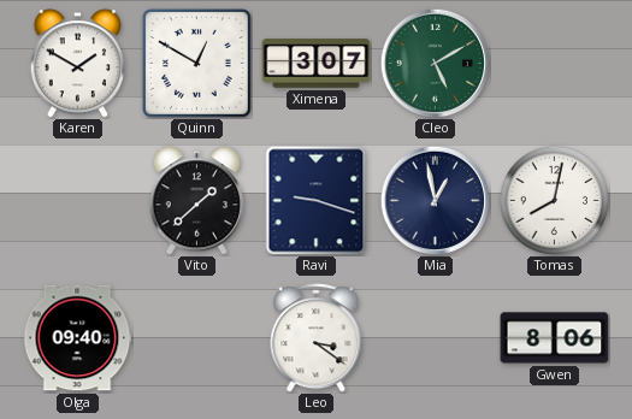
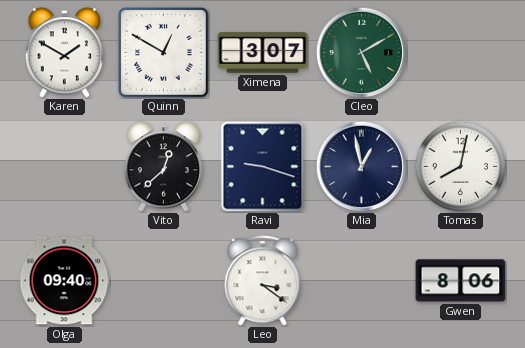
Vito: 1:38 -> 12:38
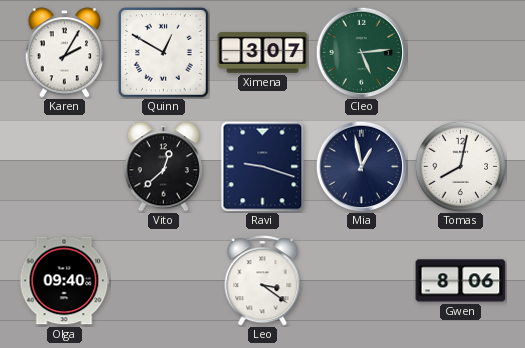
Karen: 1:50 -> 2:05
Cleo: 5:10 -> 5:14
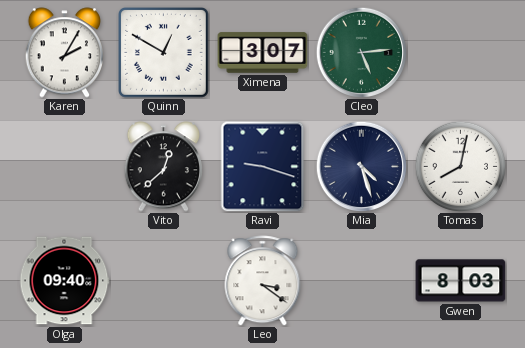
Mia: 12:58 -> 4:27
Gwen: 8:06 -> 8:03
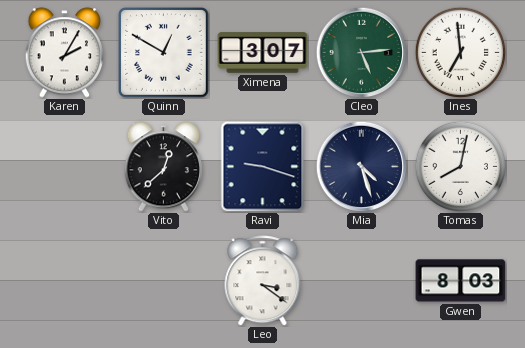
Ines: none -> 6:59
Olga: 09:40 -> none
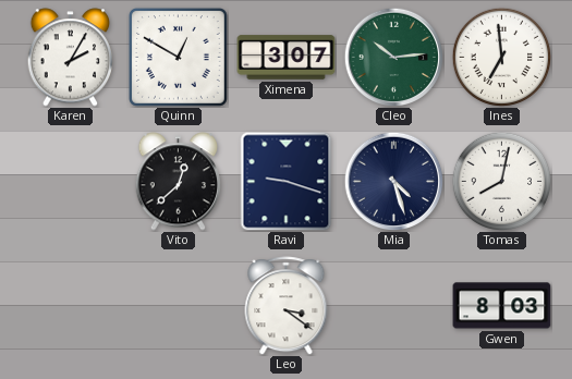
Cleo: 5:14 -> 10:14
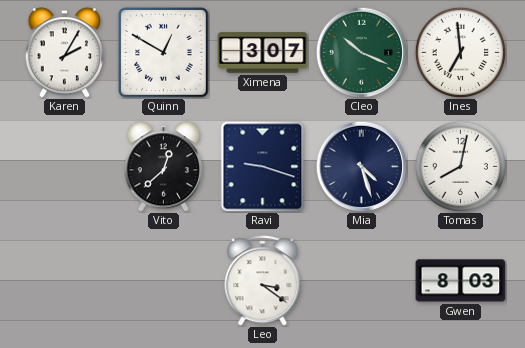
Cleo: 10:14 -> 10:19
